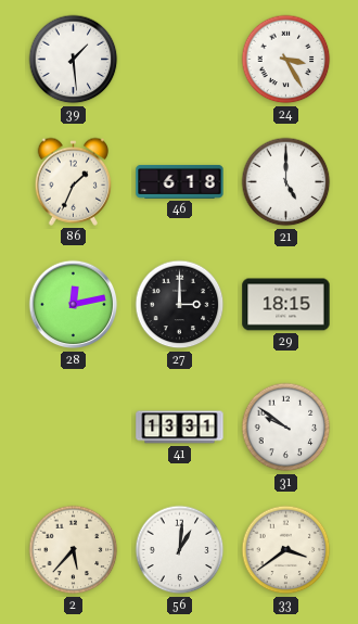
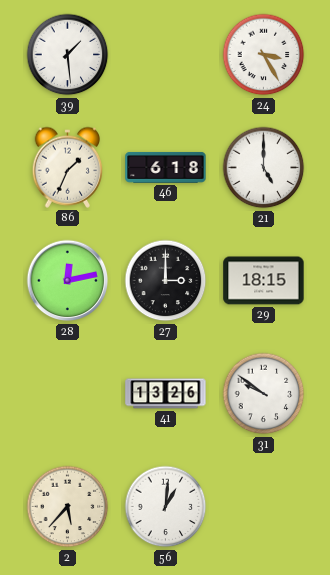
41: 13:31 -> 13:26
33: 3:39 -> none
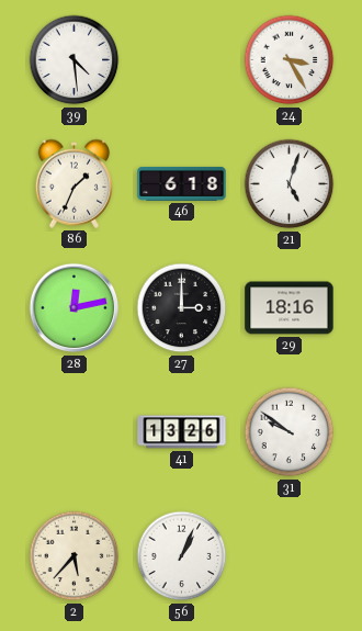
39: 1:29 -> 4:29
21: 5:00 -> 5:03
29: 18:15 -> 18:16
56: 1:01 -> 1:04
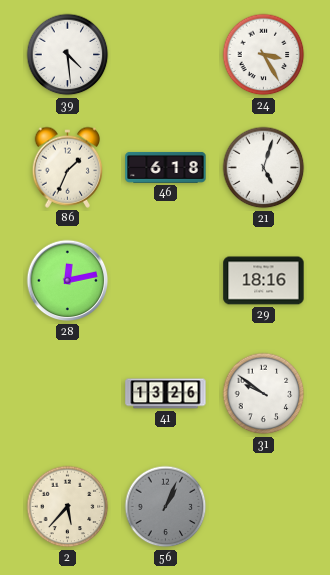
27: 3:00 -> none
56 dial: white -> grey
